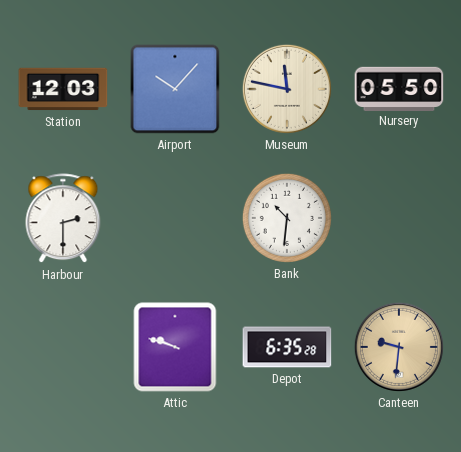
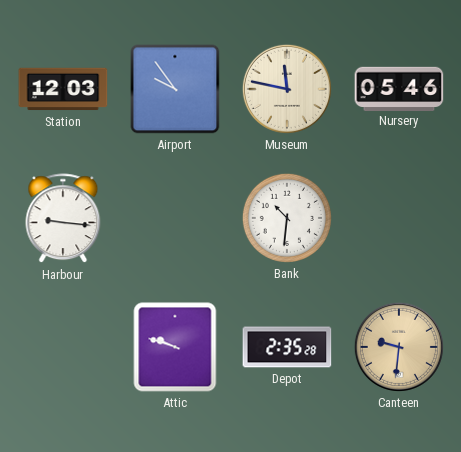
Airport: 10:07 -> 9:54
Nursery: 05:50 -> 05:46
Harbour: 2:30 -> 9:16
Depot: 6:35 -> 2:35
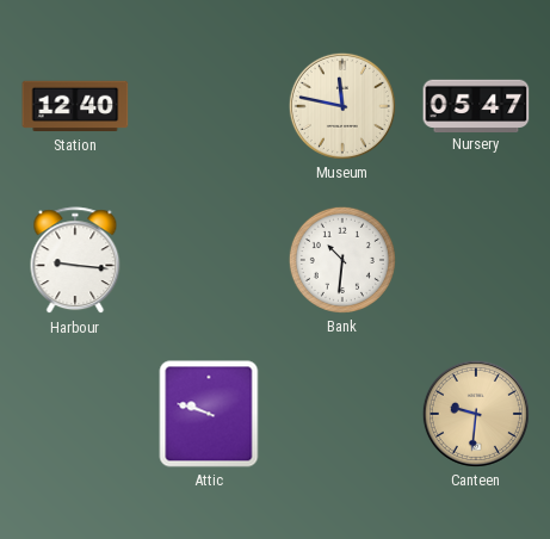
Station: 12:03 -> 12:40
Airport: 9:54 -> none
Nursery: 05:46 -> 05:47
Depot: 2:35 -> none
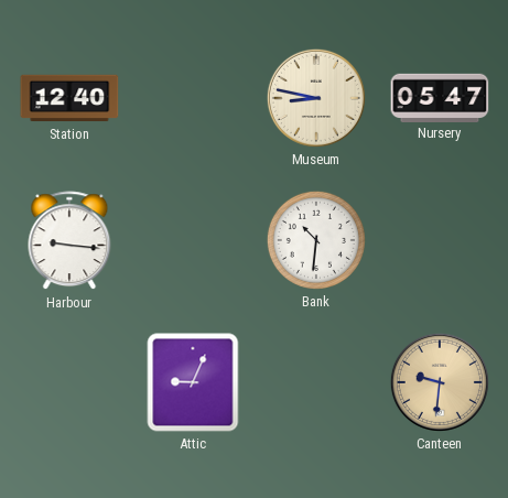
Museum: 11:47 -> 8:47
Attic: 9:48 -> 9:04
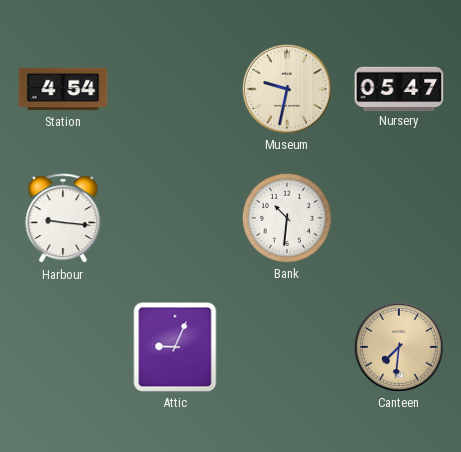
Station: 12:40 -> 4:54
Museum: 8:47 -> 9:32
Canteen: 9:31 -> 7:31
